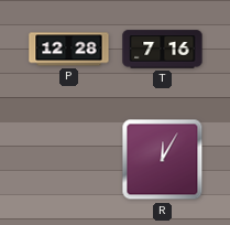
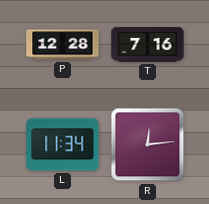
L: none -> 11:34
R: 12:05 -> 12:14
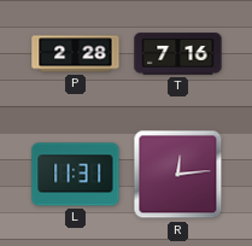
P: 12:28 -> 2:28
L: 11:34 -> 11:31
